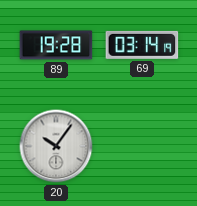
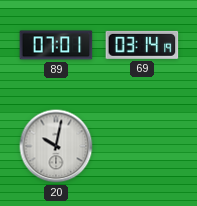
89: 19:28 -> 07:01
20: 10:06 -> 10:02
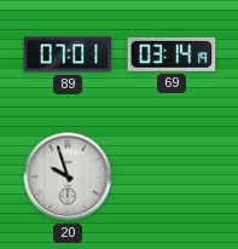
20: 10:02 -> 9:57
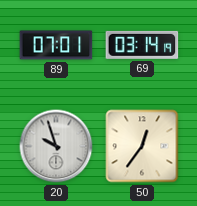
50: none -> 12:36
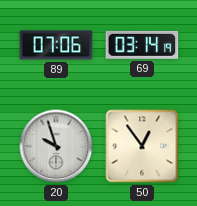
89: 07:01 -> 07:06
50: 12:36 -> 12:54
